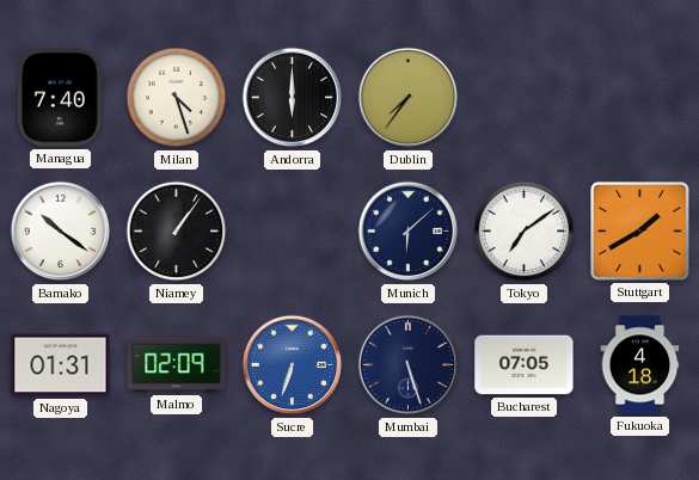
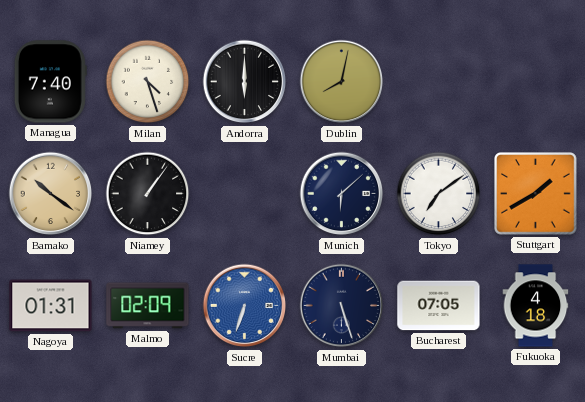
Dublin: 7:36 -> 8:02
Bamako dial: white -> champagne
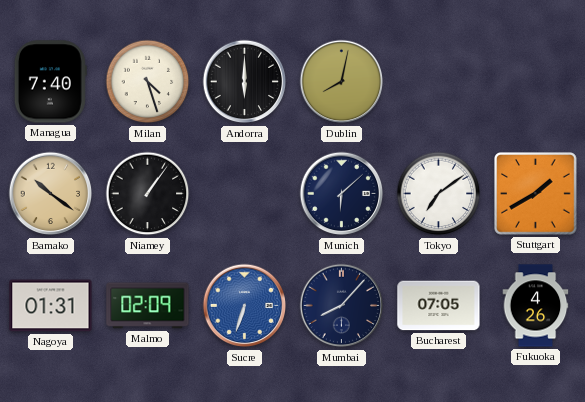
Mumbai: 5:27 -> 8:07
Fukuoka: 4:18 -> 4:26
